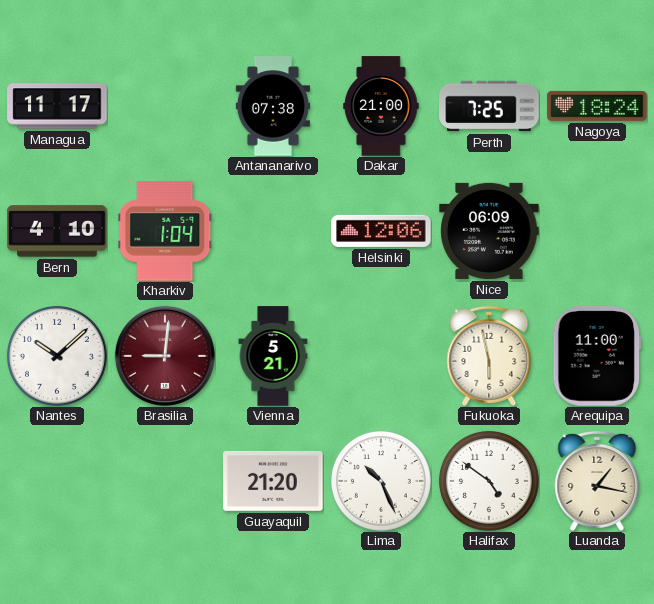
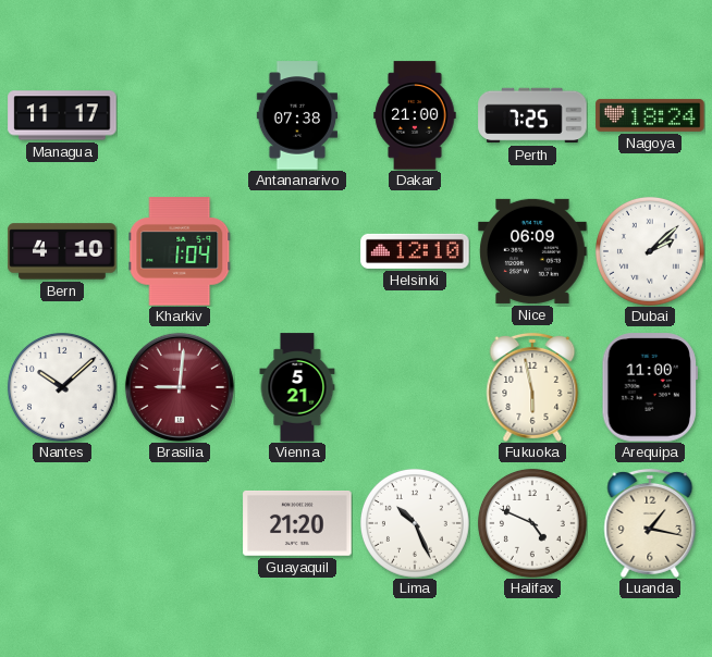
Helsinki: 12:06 -> 12:10
Dubai: none -> 2:08
Halifax: 4:51 -> 4:49
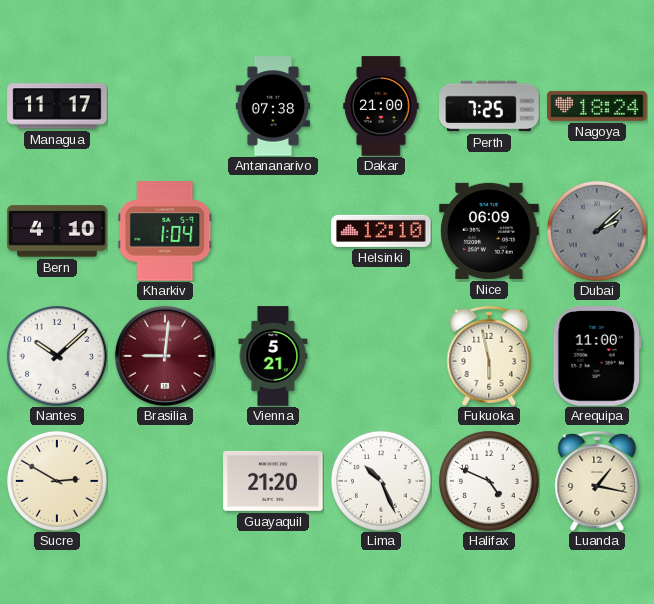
Dubai dial: white -> grey
Sucre: none -> 2:50
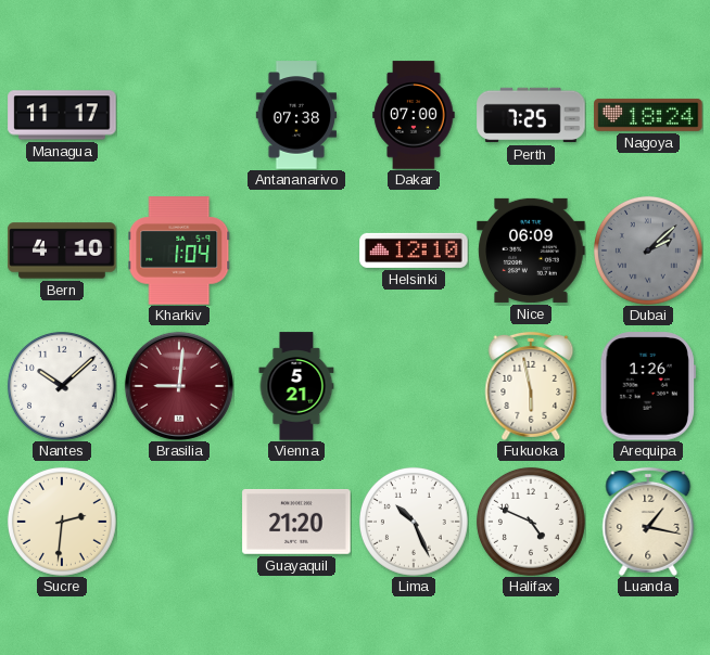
Dakar: 21:00 -> 07:00
Arequipa: 11:00 -> 1:26
Sucre: 2:50 -> 2:31
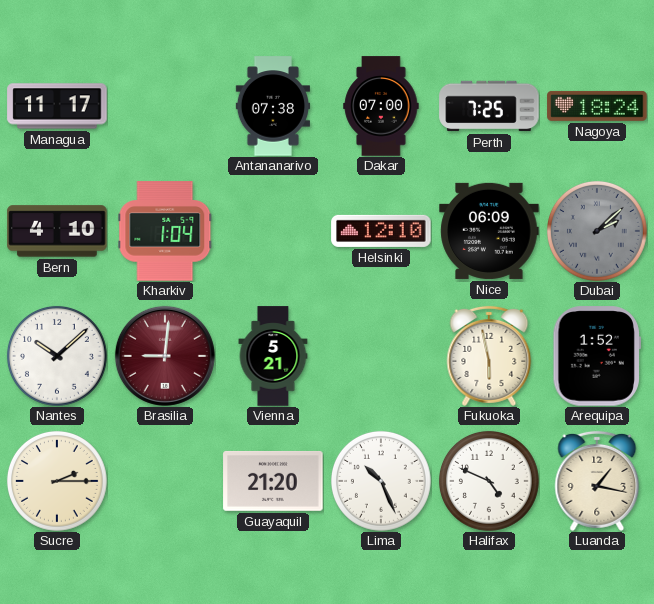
Arequipa: 1:26 -> 1:52
Sucre: 2:31 -> 2:15
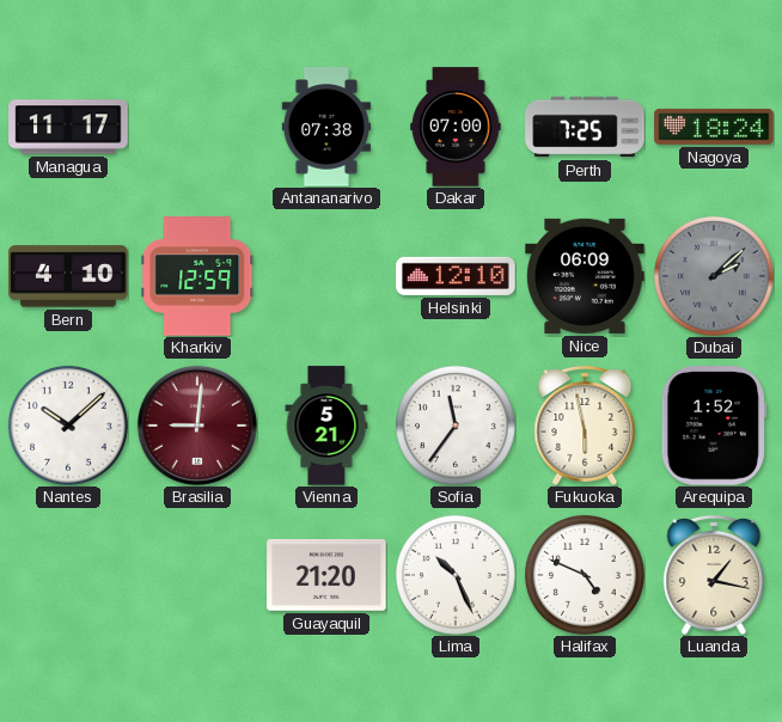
Kharkiv: 1:04 -> 12:59
Sofia: none -> 11:36
Sucre: 2:15 -> none
